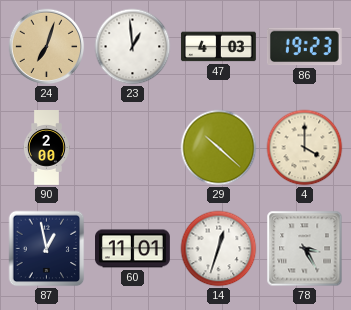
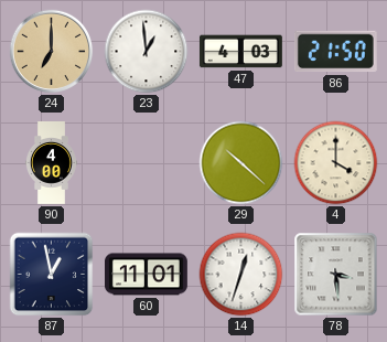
24: 7:03 -> 7:00
86: 19:23 -> 21:50
90: 2:00 -> 4:00
78: 3:25 -> 3:29
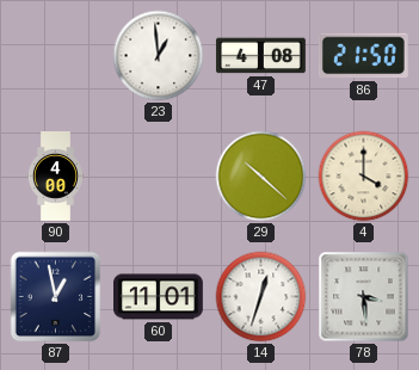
24: 7:00 -> none
47: 4:03 -> 4:08
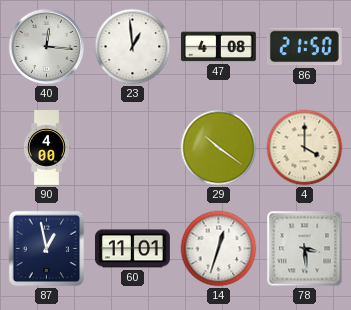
40: none -> 12:16
29: 10:22 -> 10:21
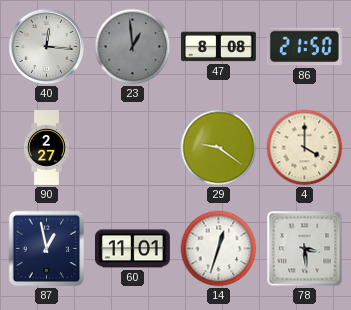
23 dial: white -> grey
47: 4:08 -> 8:08
90: 4:00 -> 2:27
29: 10:21 -> 9:21
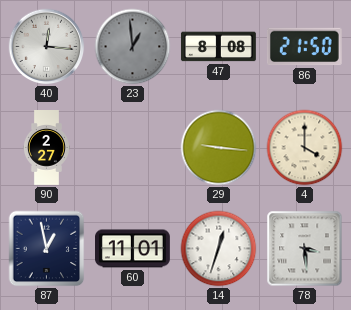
29: 9:21 -> 9:16
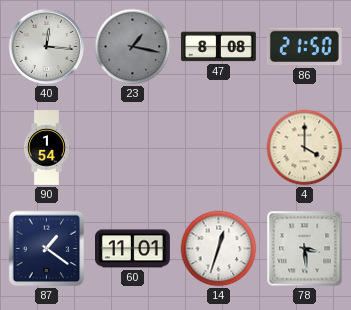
23: 12:59 -> 1:17
90: 2:27 -> 1:54
29: 9:16 -> none
87: 12:58 -> 1:21
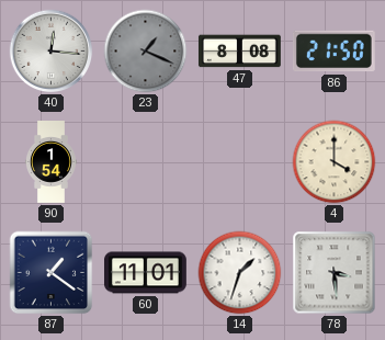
23: 1:17 -> 1:19
14: 12:33 -> 1:33
